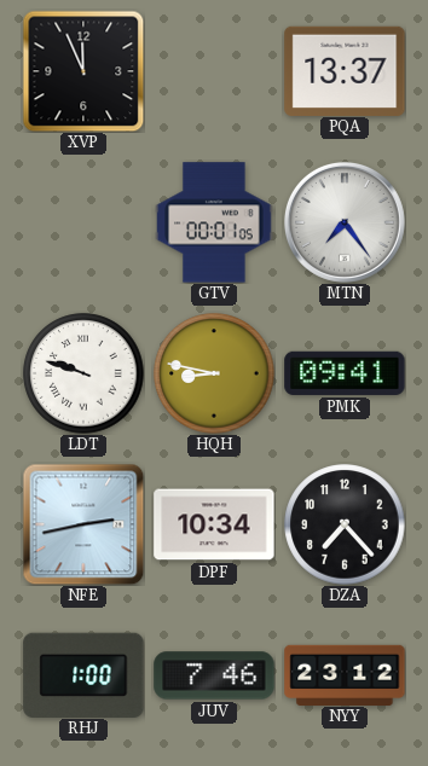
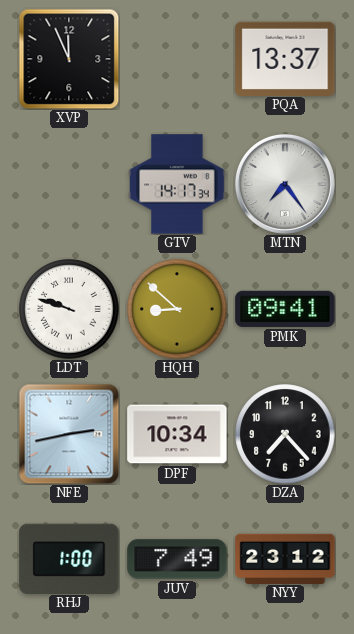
GTV: 00:01 -> 14:17
HQH: 8:47 -> 8:52
JUV: 7:46 -> 7:49
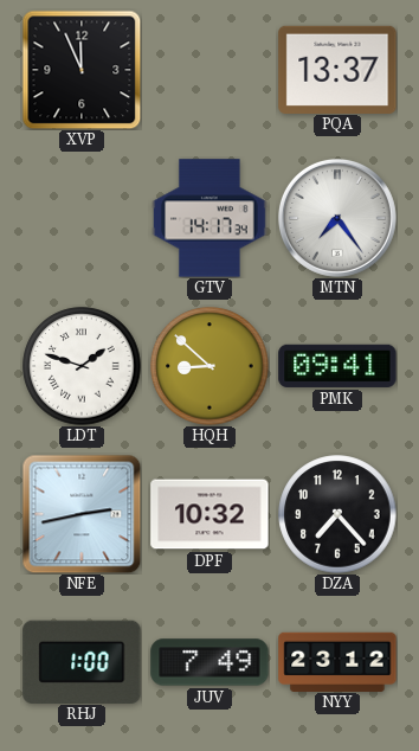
LDT: 9:48 -> 1:48
DPF: 10:34 -> 10:32
